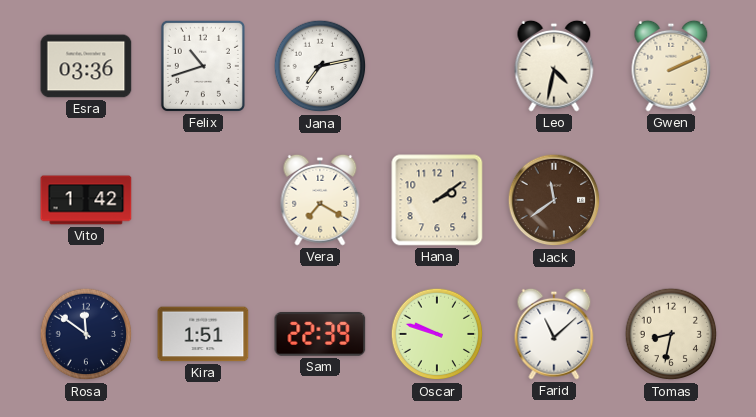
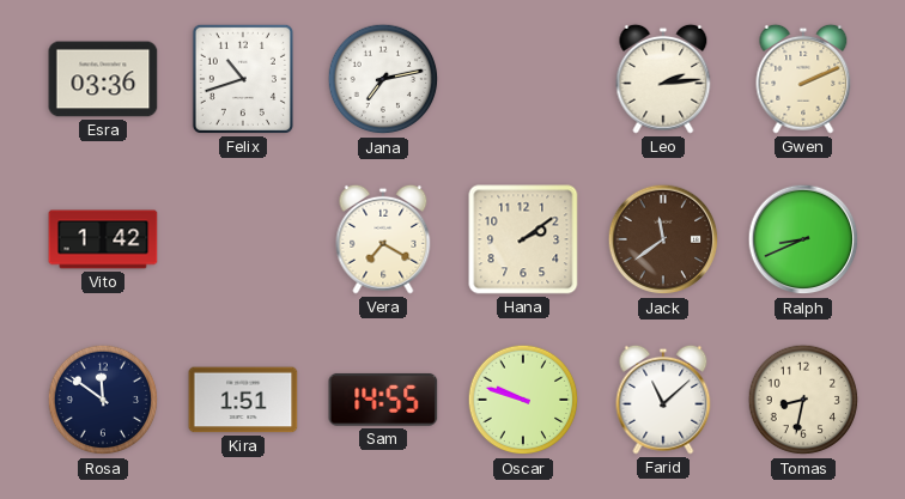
Leo: 4:32 -> 2:14
Ralph: none -> 8:41
Sam: 22:39 -> 14:55
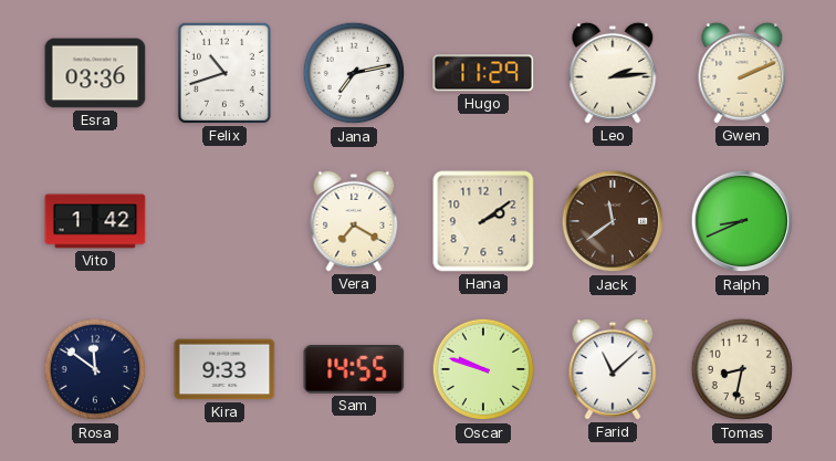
Hugo: none -> 11:29
Kira: 1:51 -> 9:33
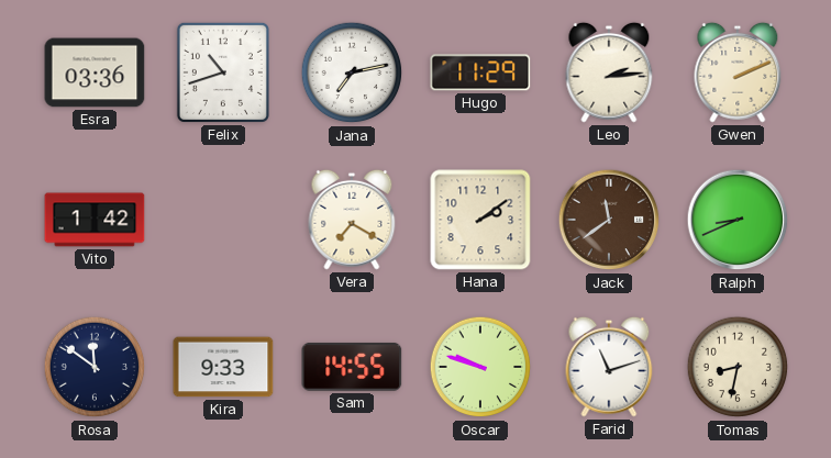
Farid: 11:08 -> 11:12
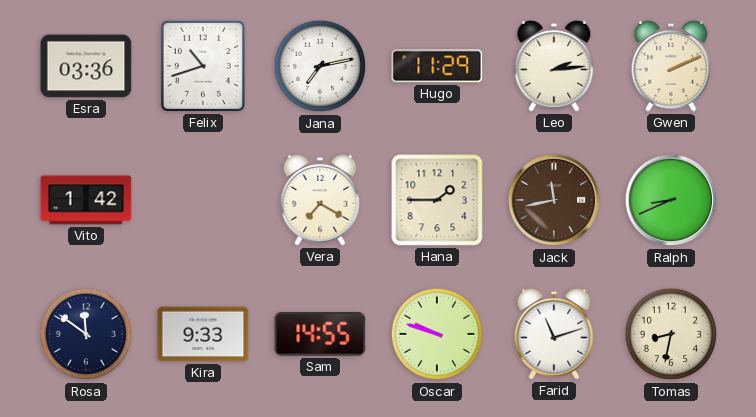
Hana: 2:09 -> 1:45
Jack: 11:39 -> 11:43
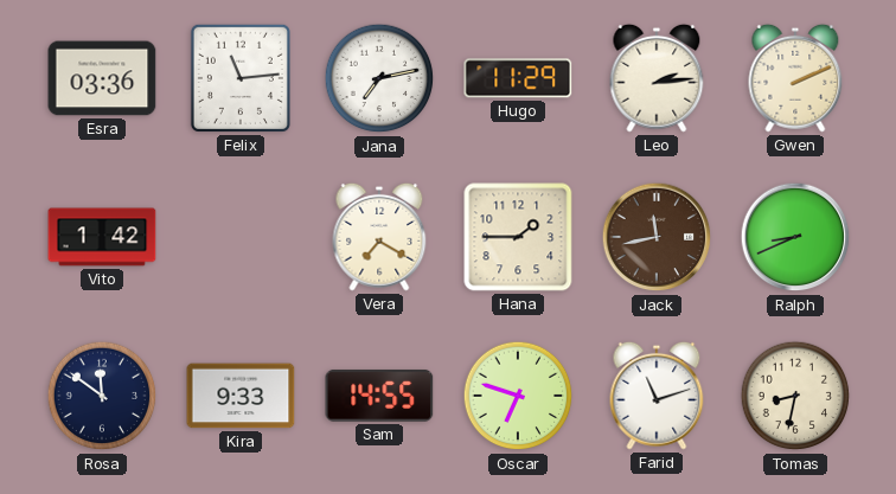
Felix: 10:42 -> 11:14
Oscar: 9:48 -> 6:48
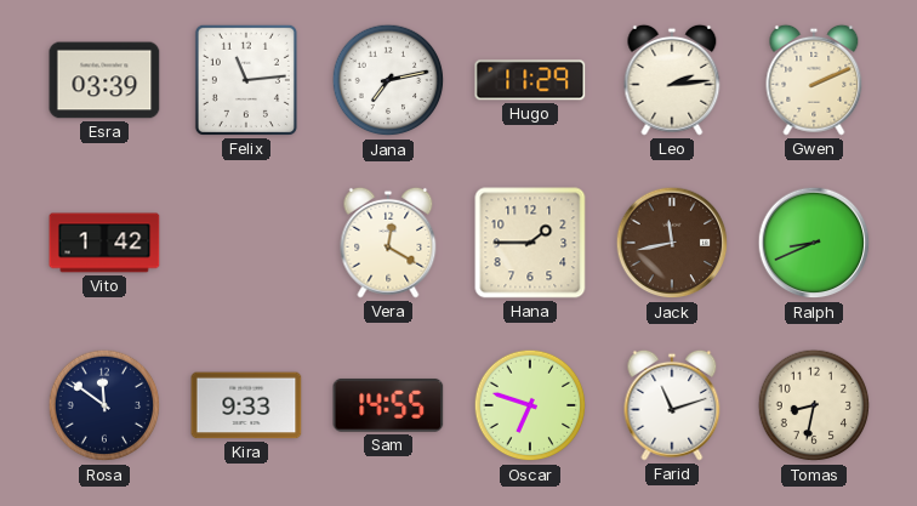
Esra: 03:36 -> 03:39
Vera: 7:20 -> 12:20
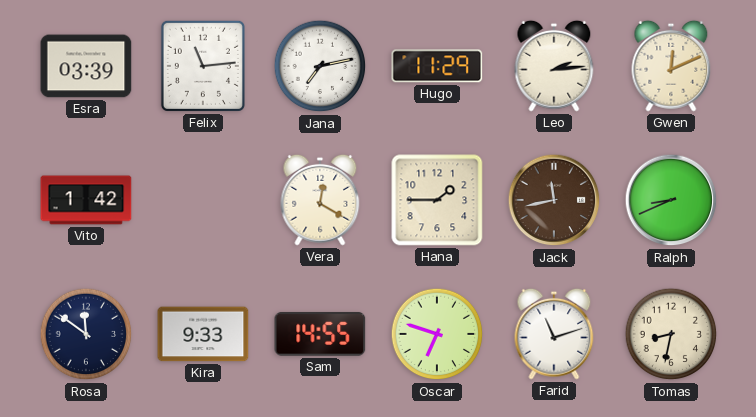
Gwen: 2:11 -> 12:11
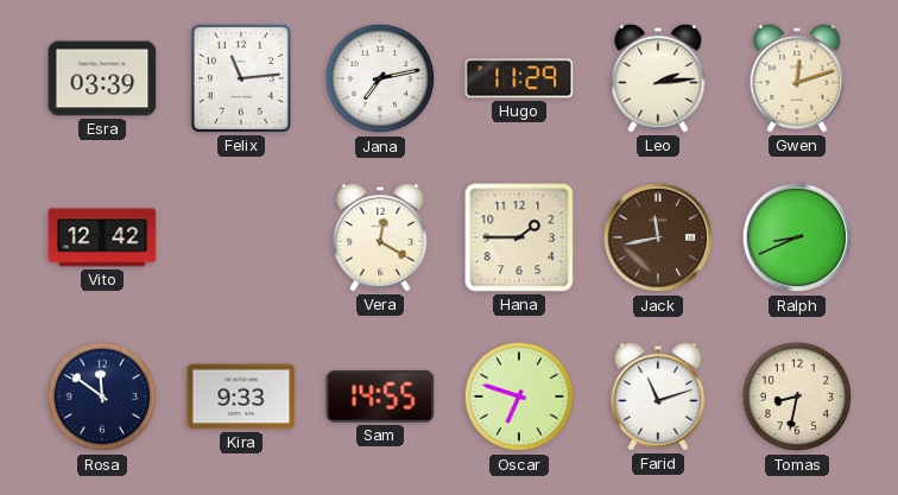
Gwen: 12:11 -> 12:12
Vito: 1:42 -> 12:42
